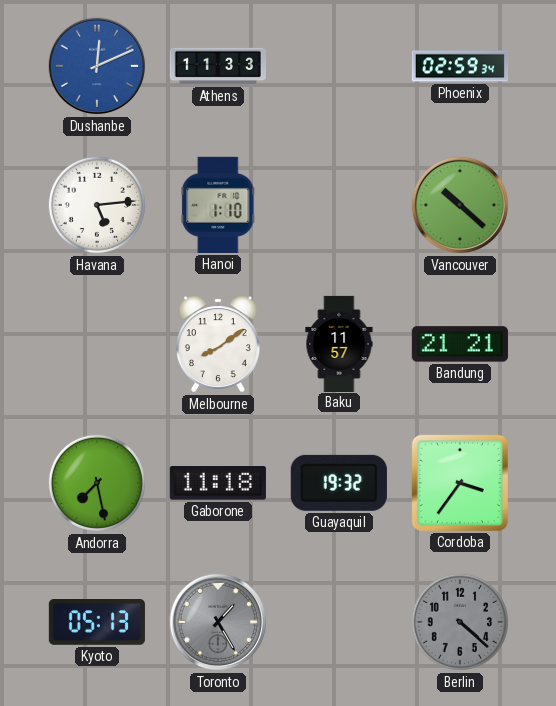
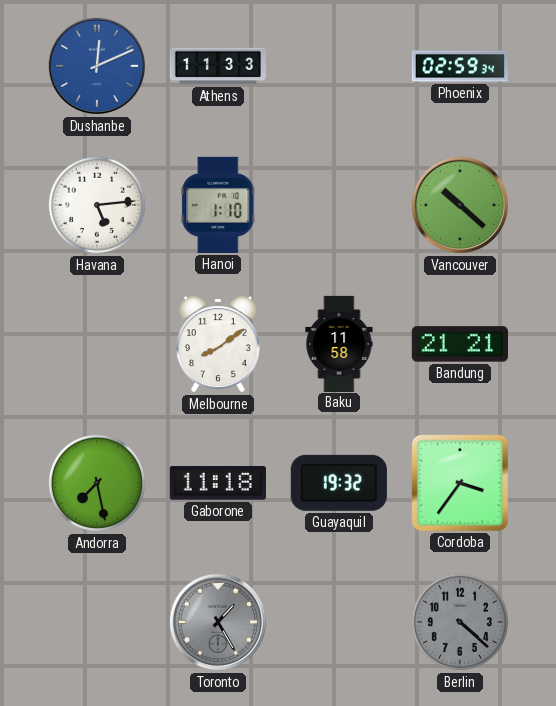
Baku: 11:57 -> 11:58
Kyoto: 05:13 -> none
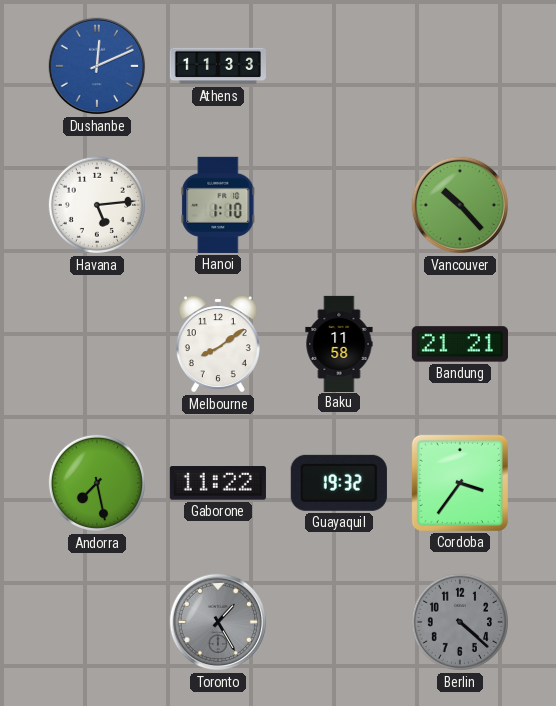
Phoenix: 02:59 -> none
Vancouver: 10:22 -> 10:23
Gaborone: 11:18 -> 11:22
